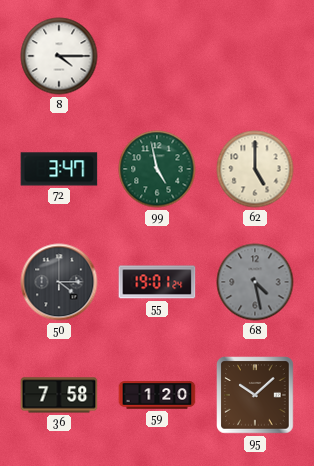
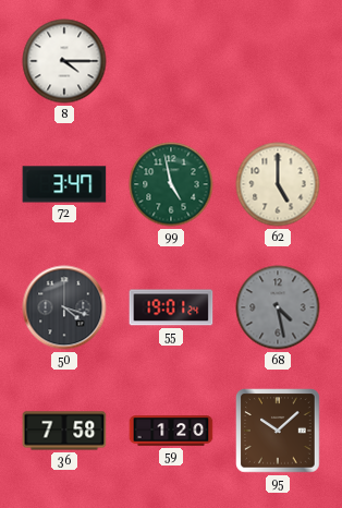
50: 4:15 -> 4:18
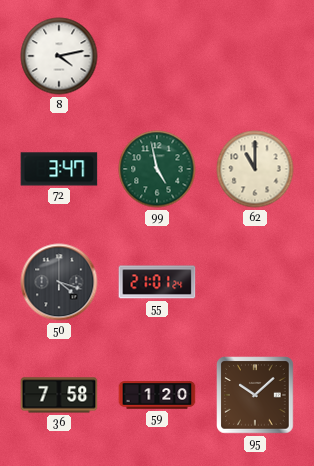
8: 4:15 -> 4:13
62: 5:00 -> 11:00
55: 19:01 -> 21:01
68: 4:28 -> none
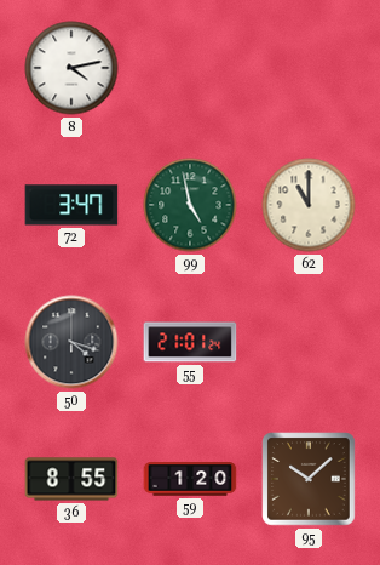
36: 7:58 -> 8:55
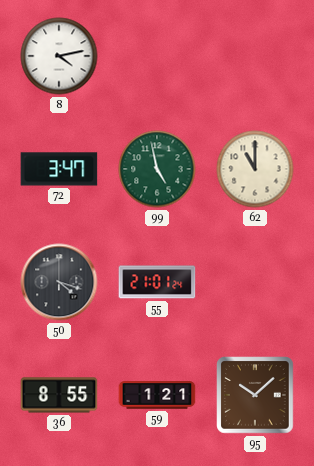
59: 1:20 -> 1:21
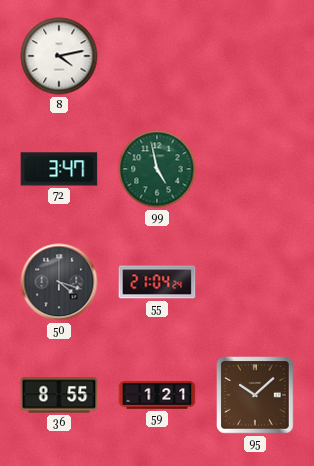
62: 11:00 -> none
55: 21:01 -> 21:04
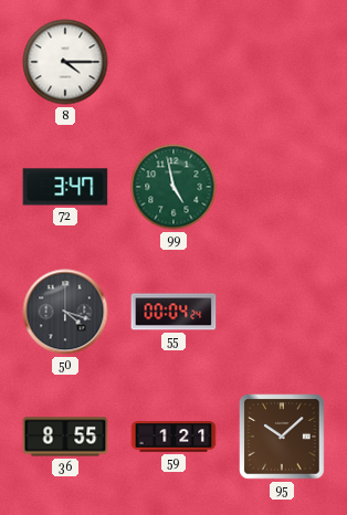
8: 4:13 -> 4:15
55: 21:04 -> 00:04
